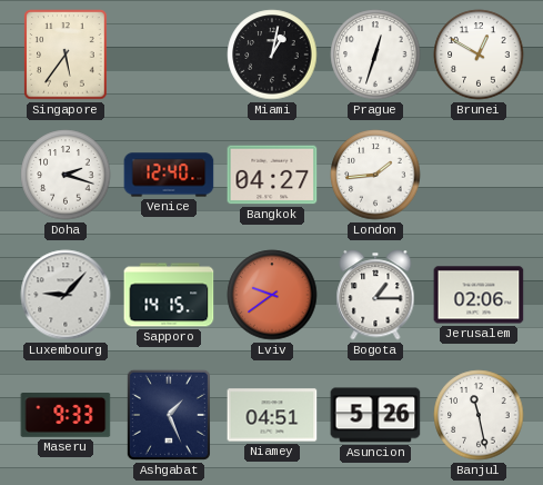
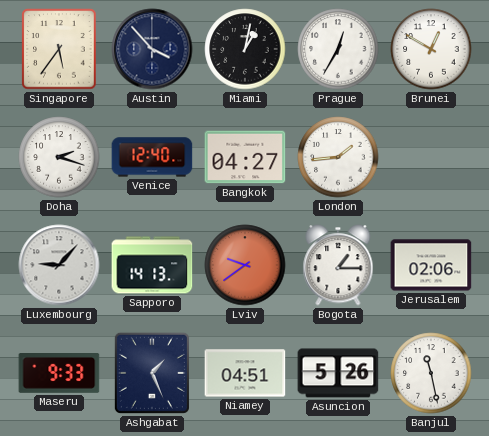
Austin: none -> 3:53
Prague: 12:33 -> 12:35
Sapporo: 14:15 -> 14:13
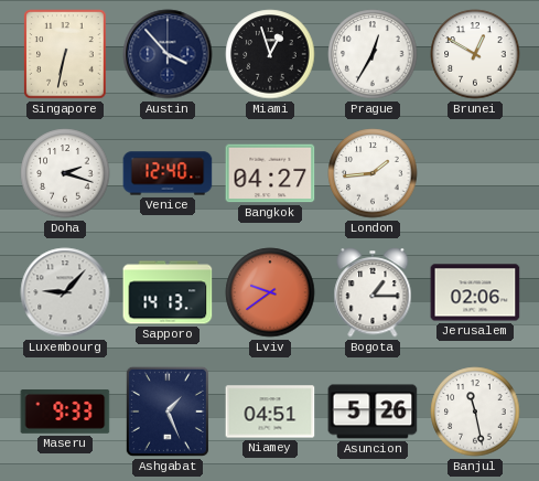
Singapore: 5:36 -> 6:32
Miami: 1:02 -> 12:57
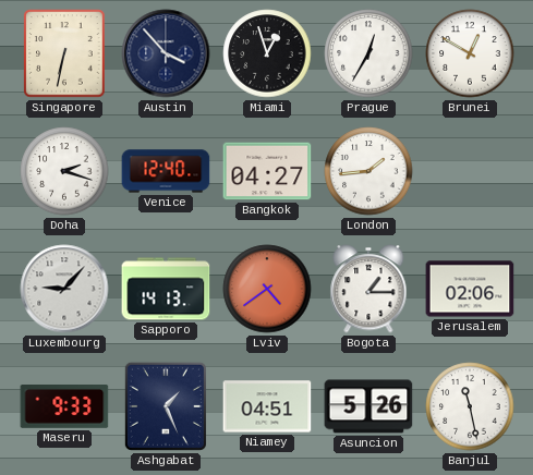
Lviv: 9:39 -> 4:39
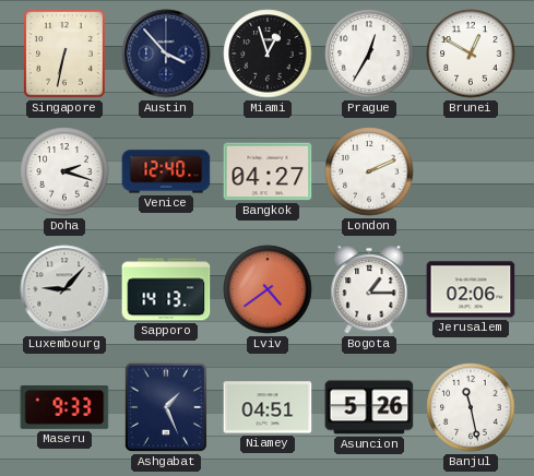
London: 1:44 -> 2:11
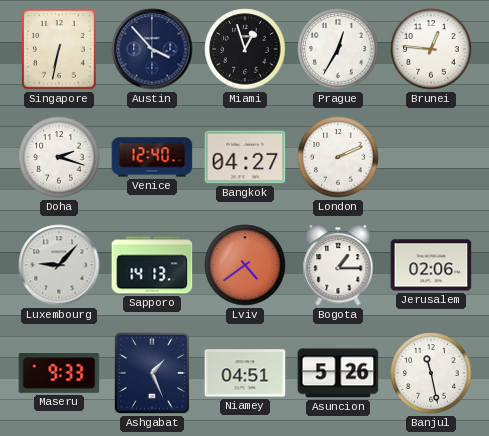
Brunei: 12:50 -> 12:46
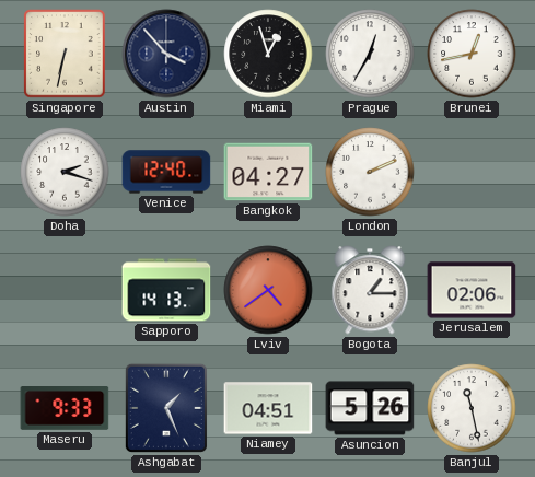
Brunei: 12:46 -> 12:43
Luxembourg: 9:07 -> none
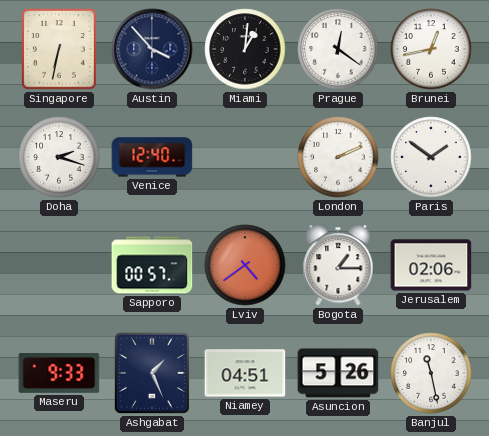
Miami: 12:57 -> 1:01
Prague: 12:35 -> 12:21
Bangkok: 04:27 -> none
Paris: none -> 1:51
Sapporo: 14:13 -> 00:57
